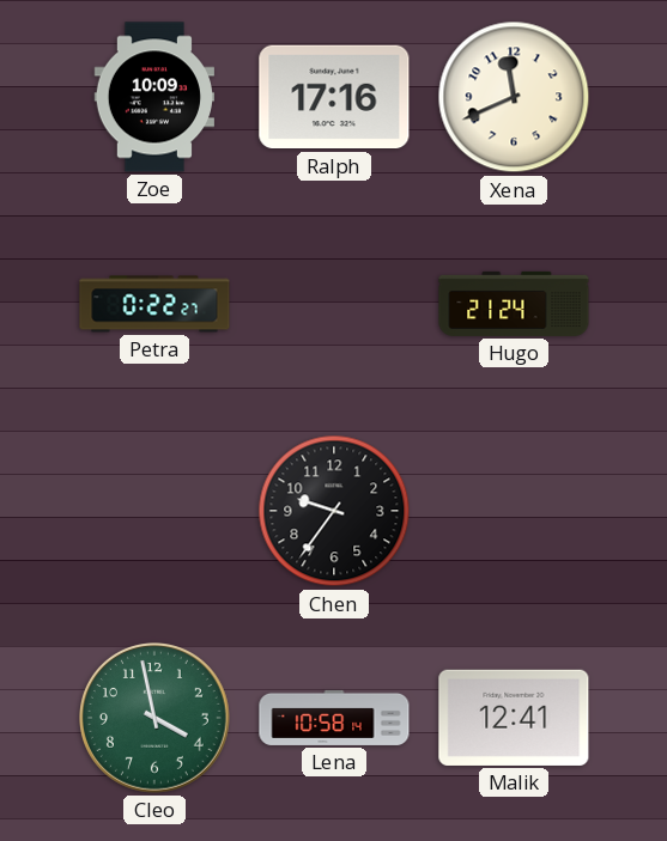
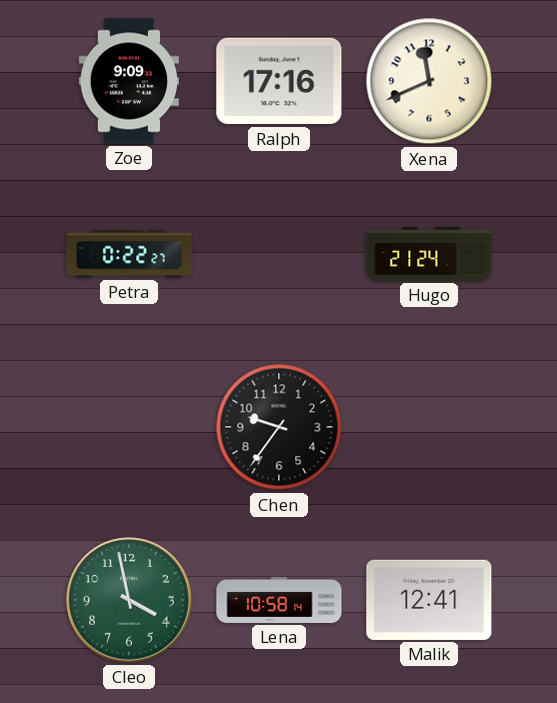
Zoe: 10:09 -> 9:09
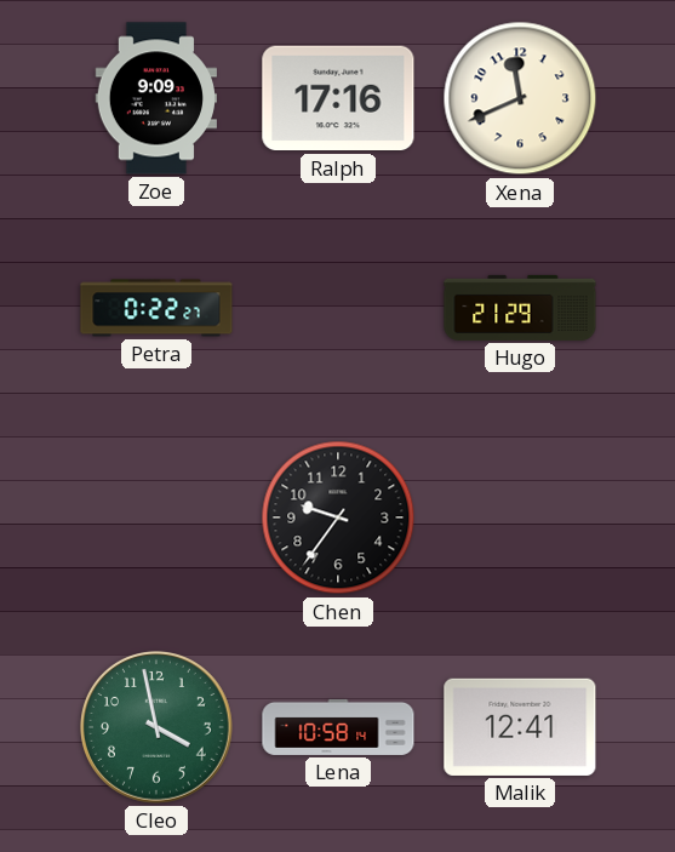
Hugo: 21:24 -> 21:29
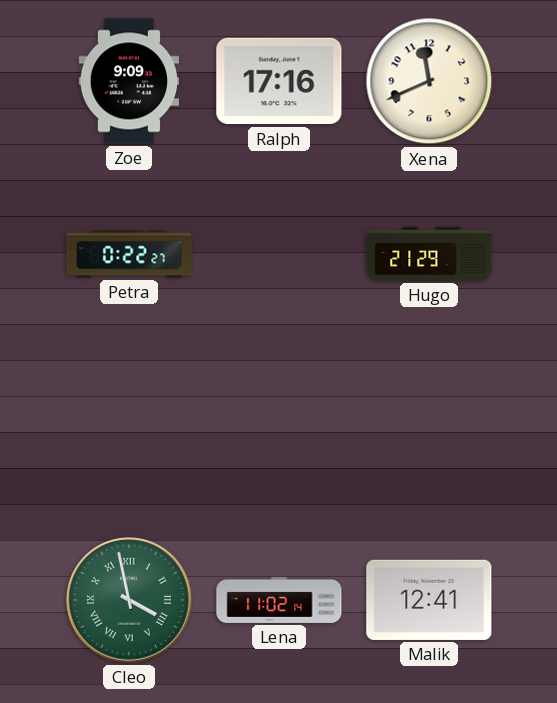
Chen: 9:36 -> none
Cleo numerals: Arabic -> Roman
Lena: 10:58 -> 11:02
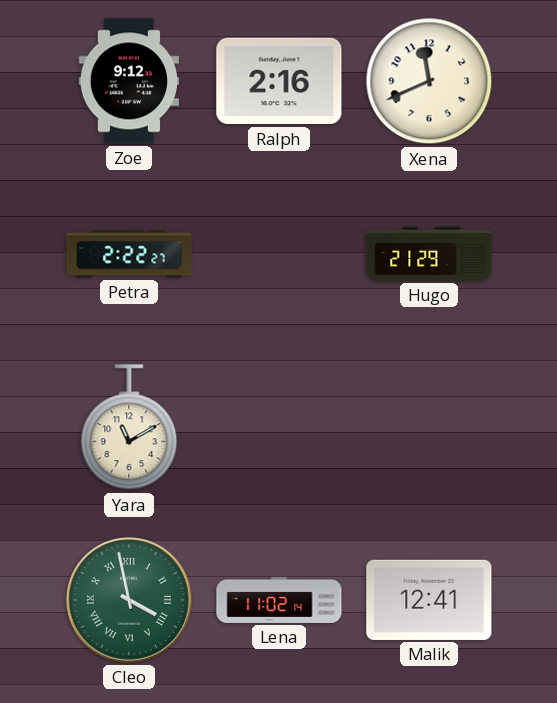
Zoe: 9:09 -> 9:12
Ralph: 17:16 -> 2:16
Petra: 0:22 -> 2:22
Yara: none -> 11:10
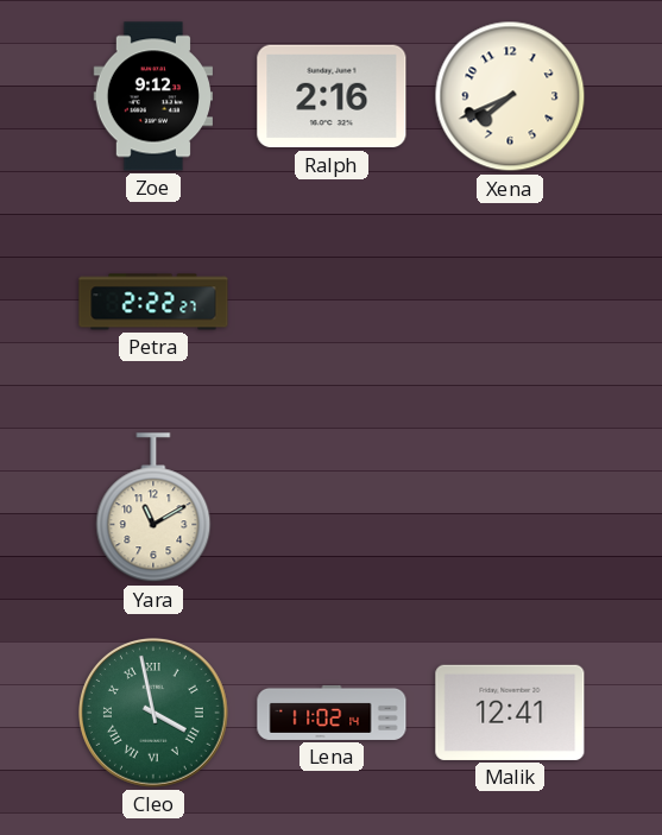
Xena: 11:41 -> 7:41
Hugo: 21:29 -> none
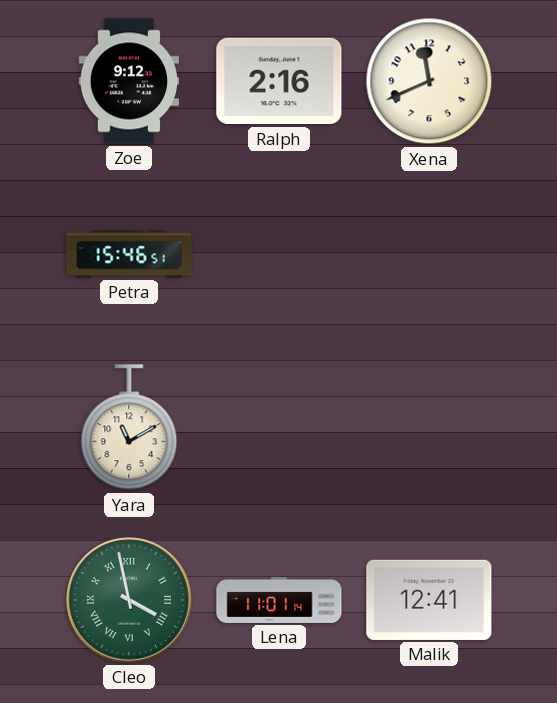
Xena: 7:41 -> 11:41
Petra: 2:22 -> 15:46
Lena: 11:02 -> 11:01
